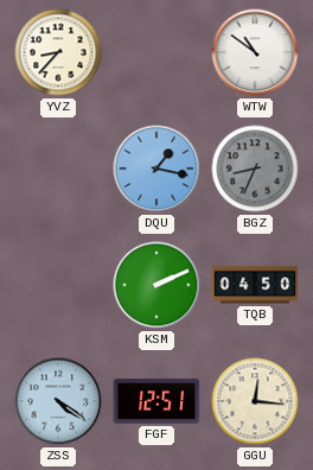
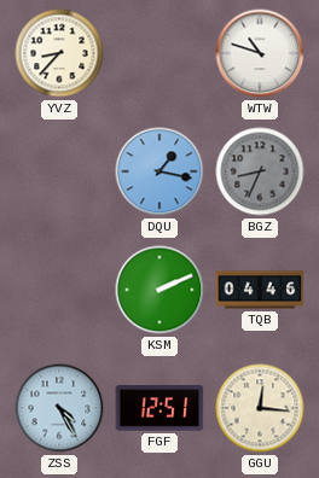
WTW: 10:51 -> 10:48
TQB: 04:50 -> 04:46
ZSS: 4:21 -> 4:25
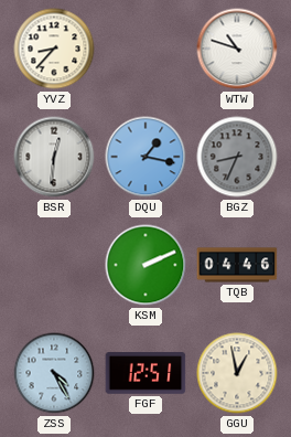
BSR: none -> 12:31
GGU: 12:16 -> 12:58
